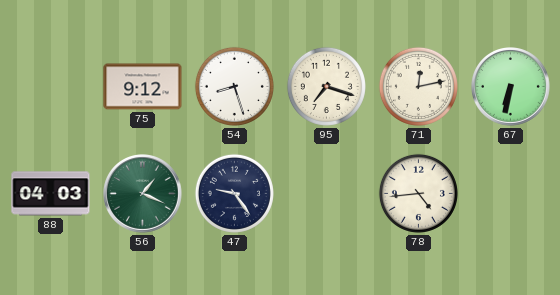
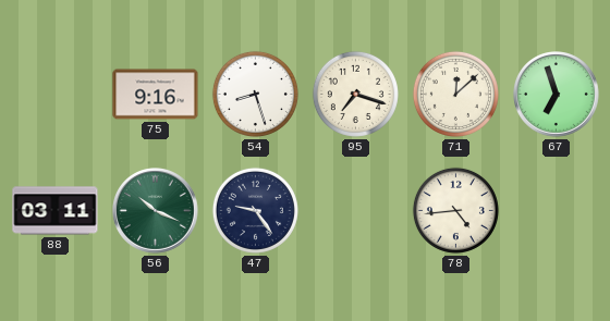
75: 9:12 -> 9:16
71: 12:13 -> 12:08
67: 6:32 -> 6:57
88: 04:03 -> 03:11
56: 1:19 -> 10:19
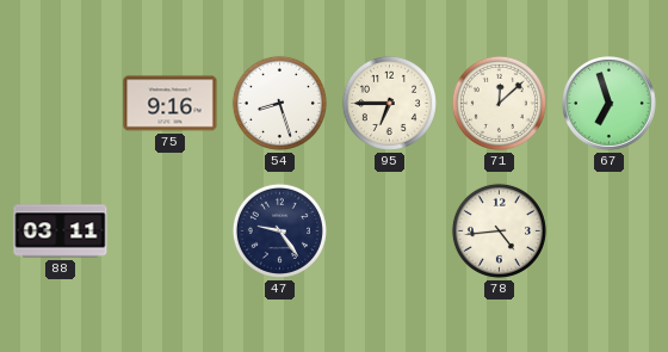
95: 7:18 -> 6:45
56: 10:19 -> none
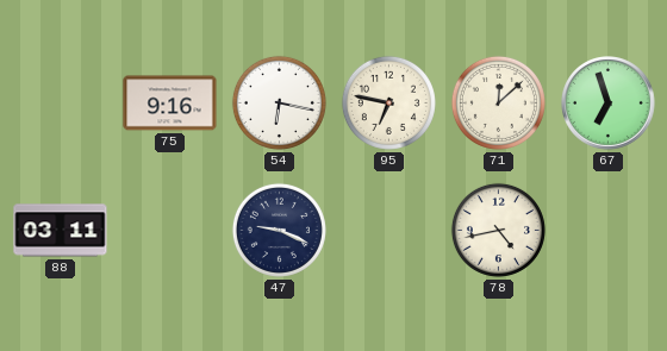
54: 8:27 -> 6:17
95: 6:45 -> 6:47
47: 9:24 -> 9:19
78: 4:44 -> 4:43
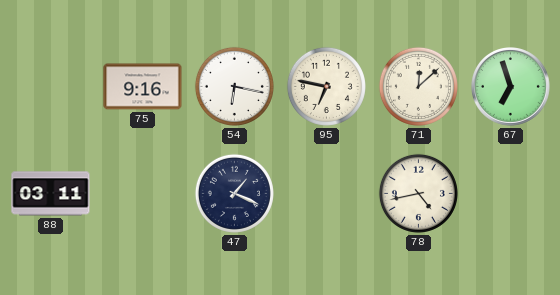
47: 9:19 -> 1:19
